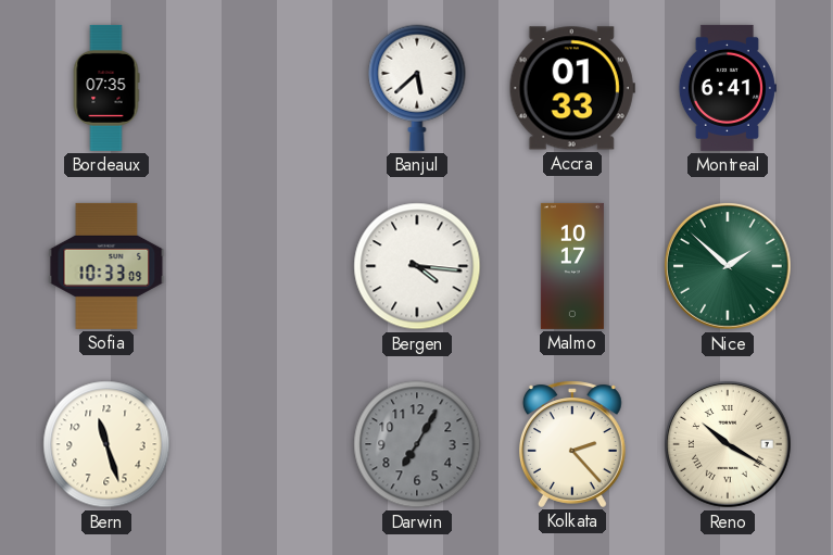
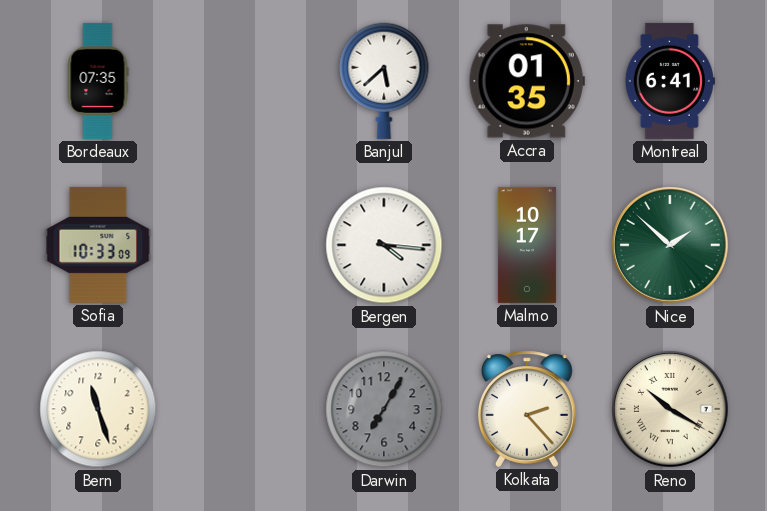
Accra: 01:33 -> 01:35
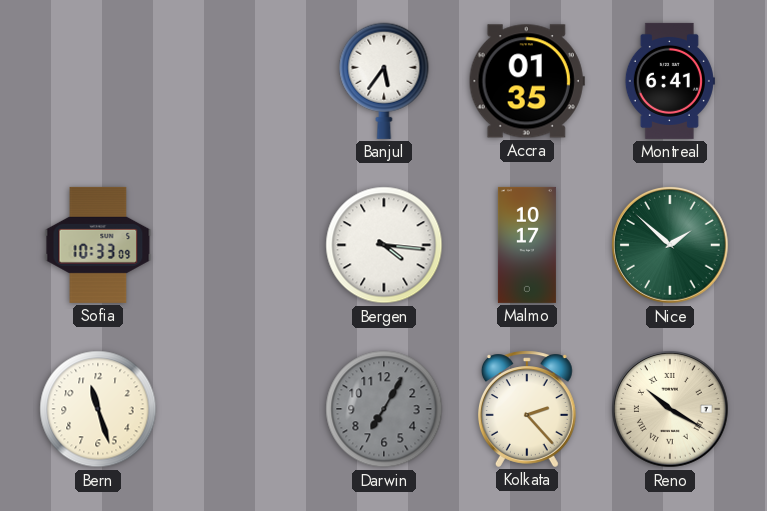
Bordeaux: 07:35 -> none
Banjul: 5:38 -> 5:36
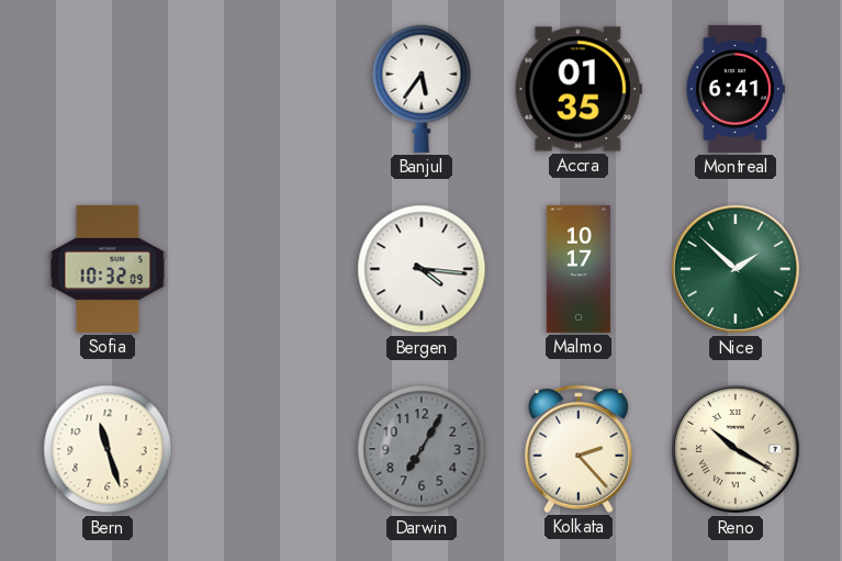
Sofia: 10:33 -> 10:32
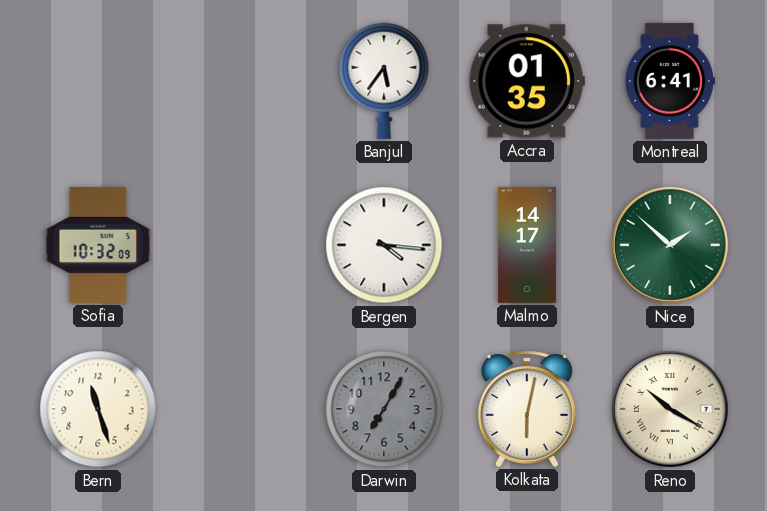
Malmo: 10:17 -> 14:17
Kolkata: 2:23 -> 6:02
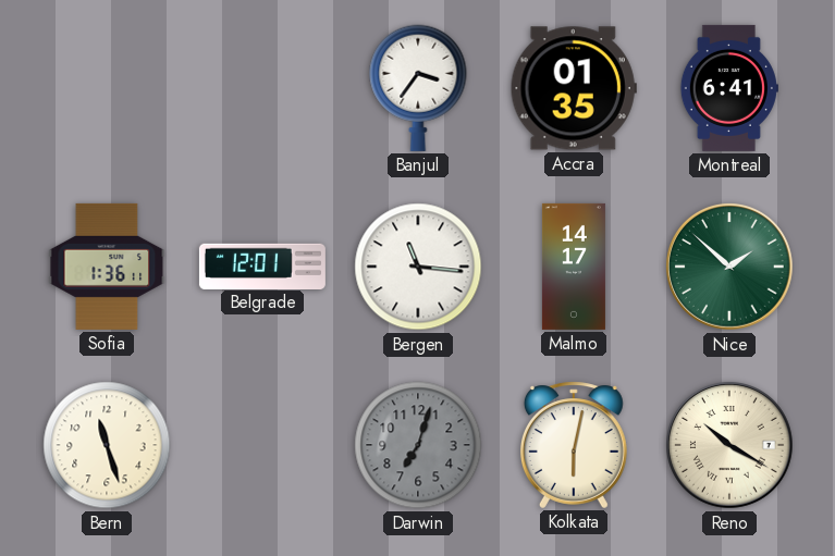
Banjul: 5:36 -> 3:36
Sofia: 10:32 -> 1:36
Belgrade: none -> 12:01
Bergen: 4:16 -> 11:16
Darwin: 7:05 -> 7:03
